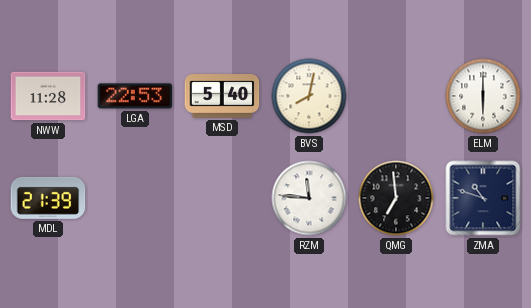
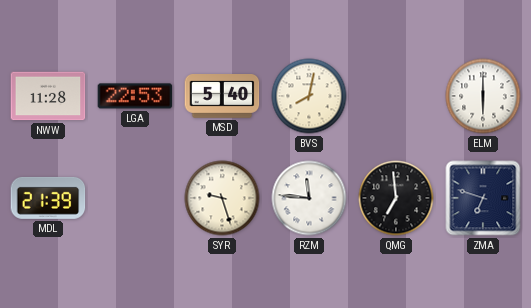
SYR: none -> 9:27
ZMA: 10:48 -> 6:48
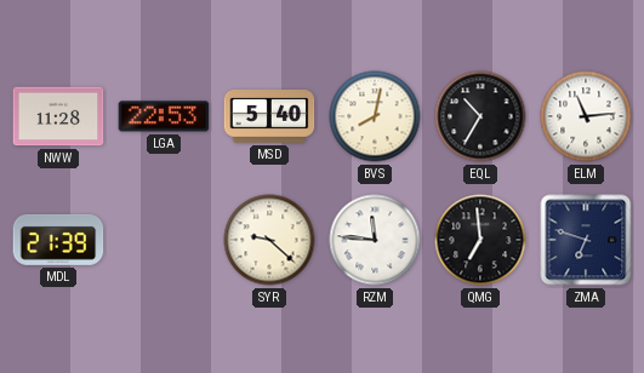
EQL: none -> 10:35
ELM: 6:00 -> 11:14
SYR: 9:27 -> 9:22
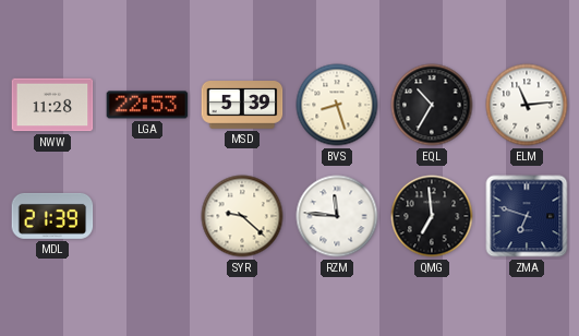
MSD: 5:40 -> 5:39
BVS: 8:02 -> 8:27
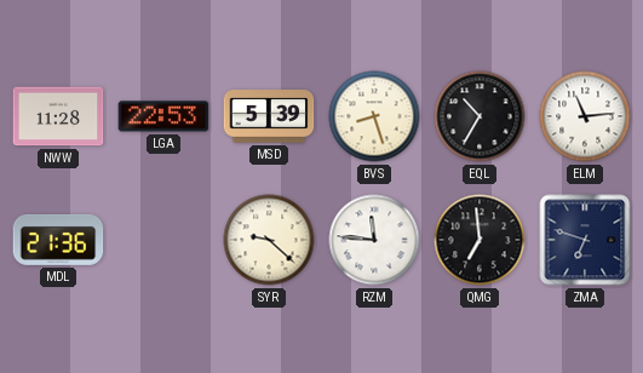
MDL: 21:39 -> 21:36
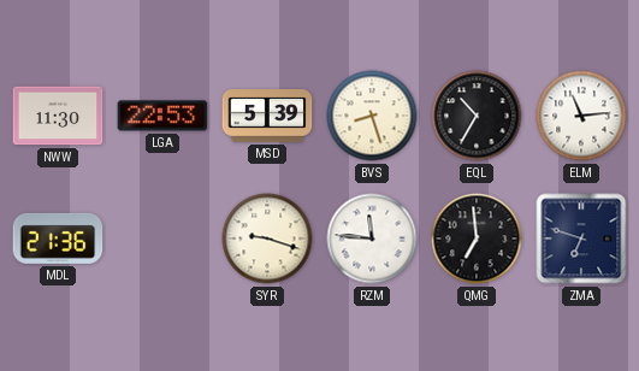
NWW: 11:28 -> 11:30
SYR: 9:22 -> 9:18
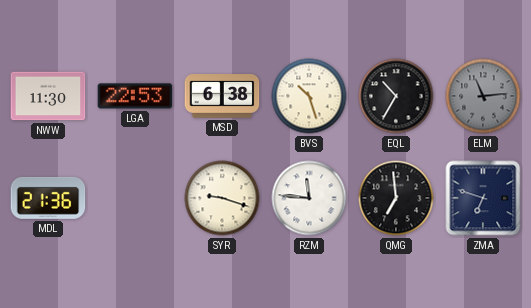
MSD: 5:39 -> 6:38
BVS: 8:27 -> 10:27
ELM dial: white -> grey
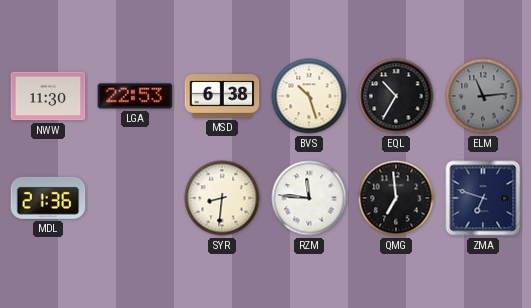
SYR: 9:18 -> 8:31
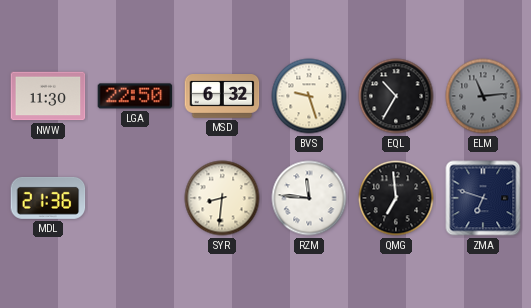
LGA: 22:53 -> 22:50
MSD: 6:38 -> 6:32
BVS: 10:27 -> 9:27
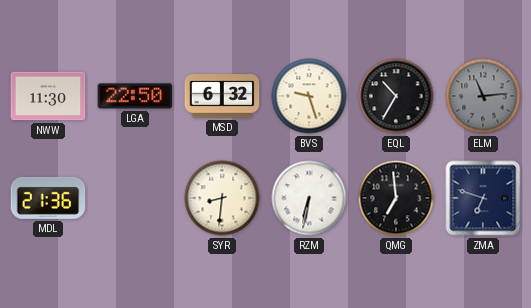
RZM: 11:46 -> 6:32
